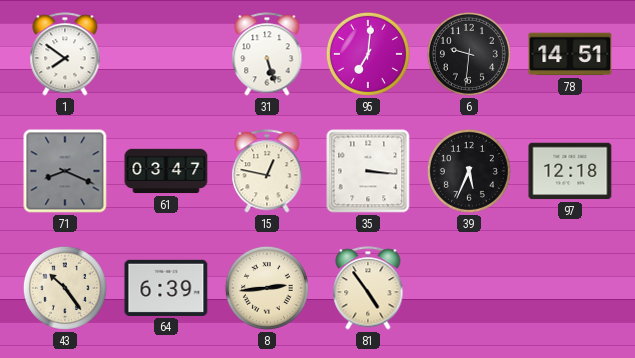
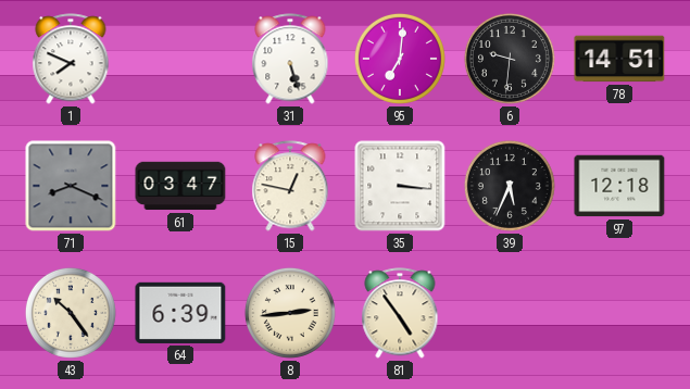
1: 7:51 -> 7:49
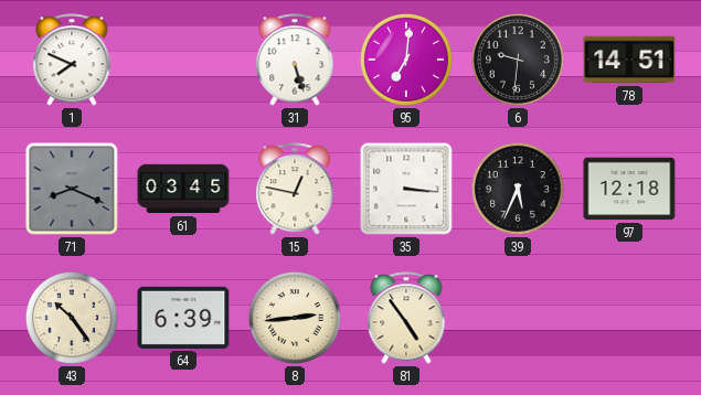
61: 03:47 -> 03:45
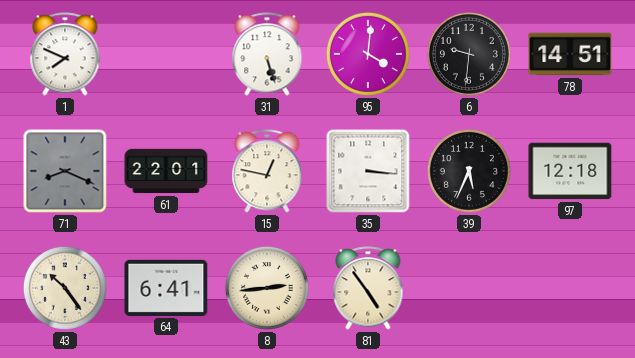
95: 7:01 -> 4:01
61: 03:45 -> 22:01
64: 6:39 -> 6:41
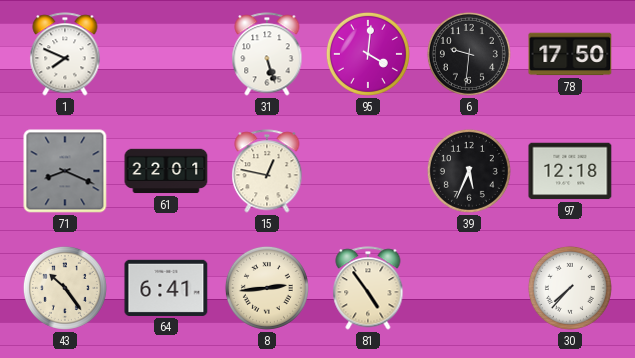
78: 14:51 -> 17:50
35: 3:16 -> none
30: none -> 7:37
